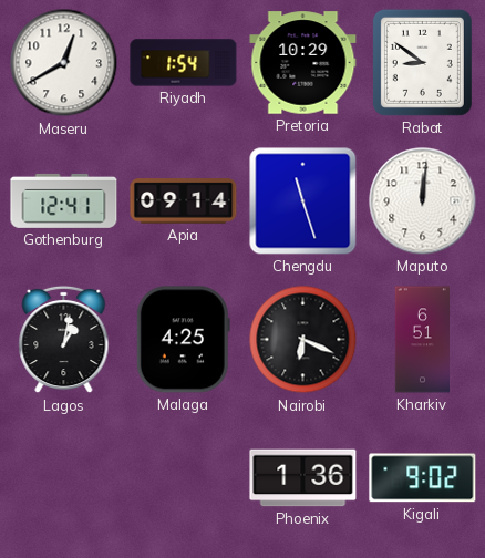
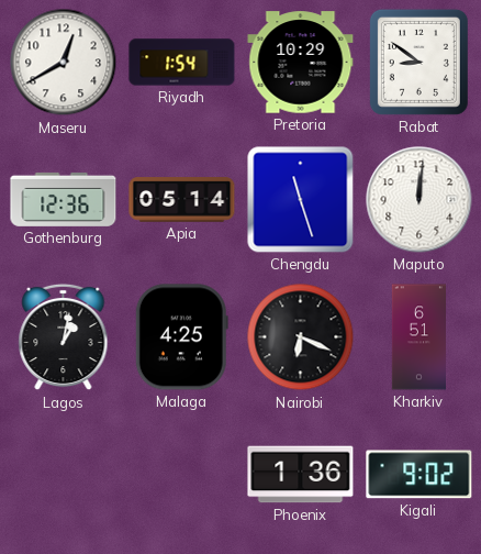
Gothenburg: 12:41 -> 12:36
Apia: 09:14 -> 05:14
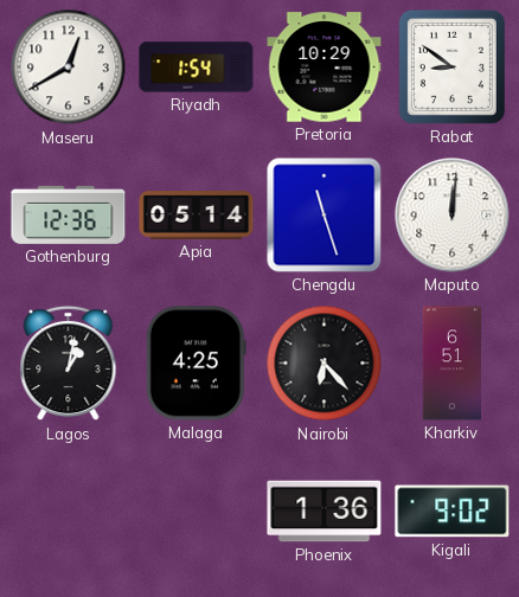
Nairobi: 6:19 -> 6:23
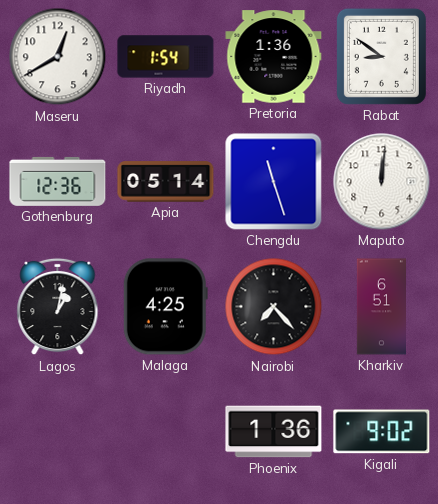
Pretoria: 10:29 -> 1:36
Nairobi: 6:23 -> 7:23
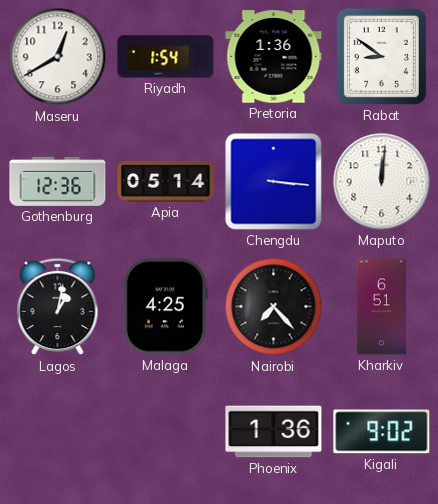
Chengdu: 11:27 -> 3:16
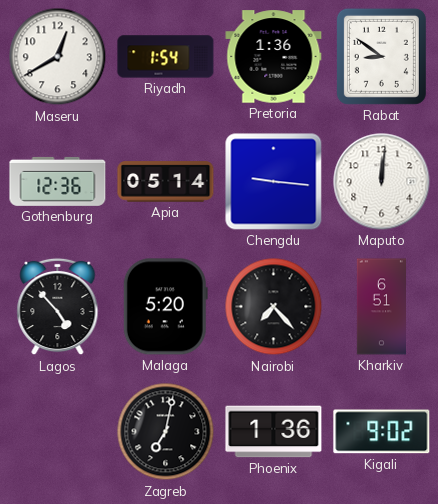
Chengdu: 3:16 -> 9:16
Lagos: 1:02 -> 4:53
Malaga: 4:25 -> 5:20
Zagreb: none -> 7:02
